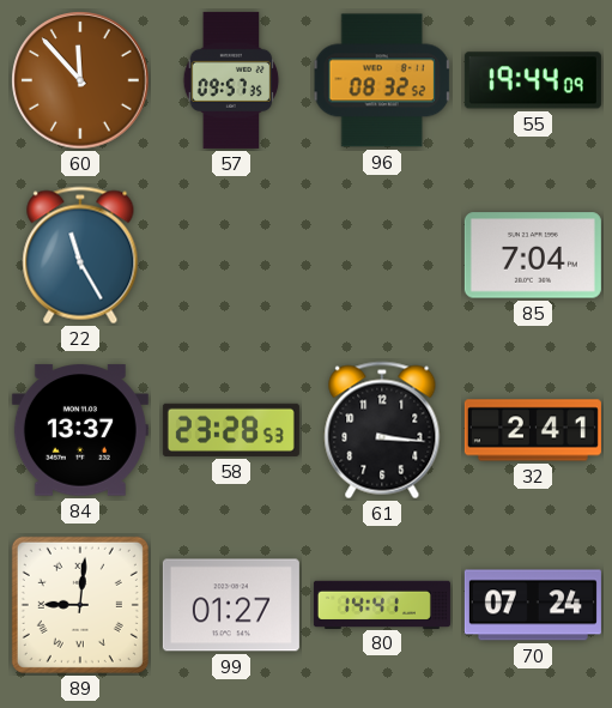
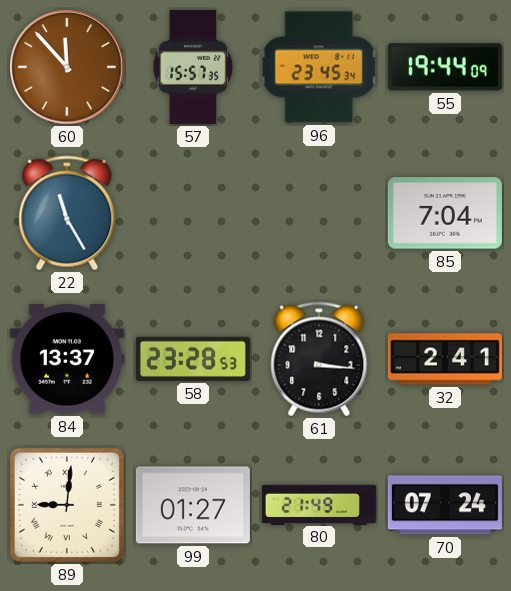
57: 09:57 -> 15:57
96: 08:32 -> 23:45
80: 14:41 -> 21:49
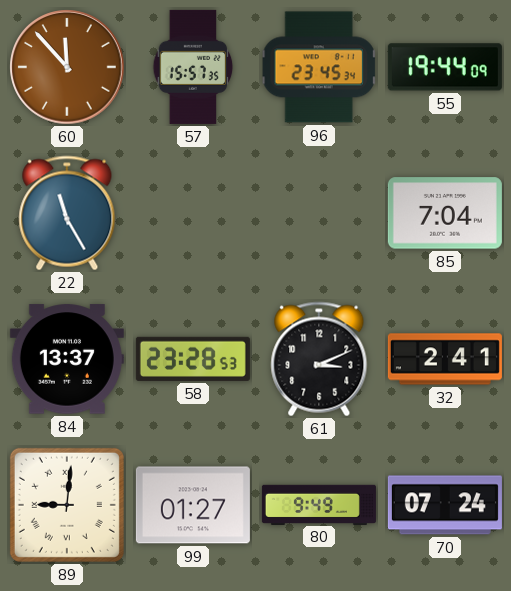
61: 3:16 -> 3:11
80: 21:49 -> 9:49
